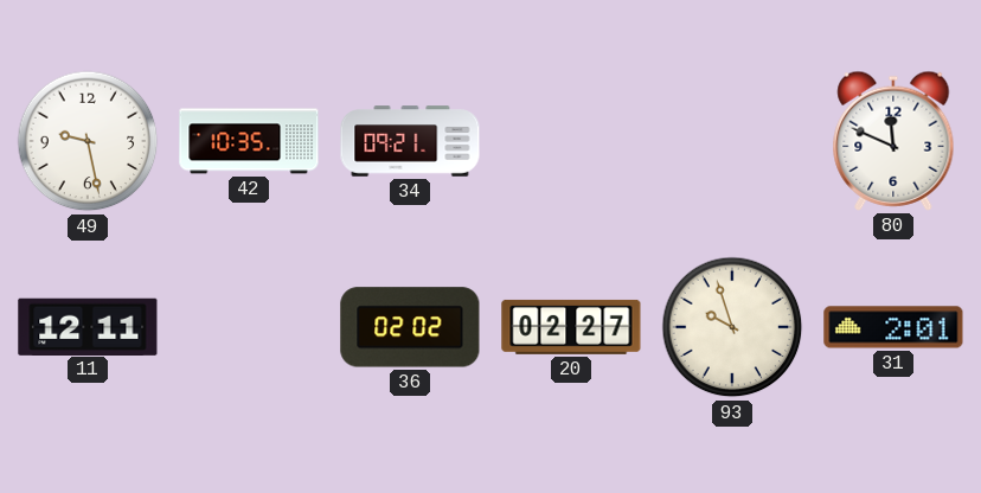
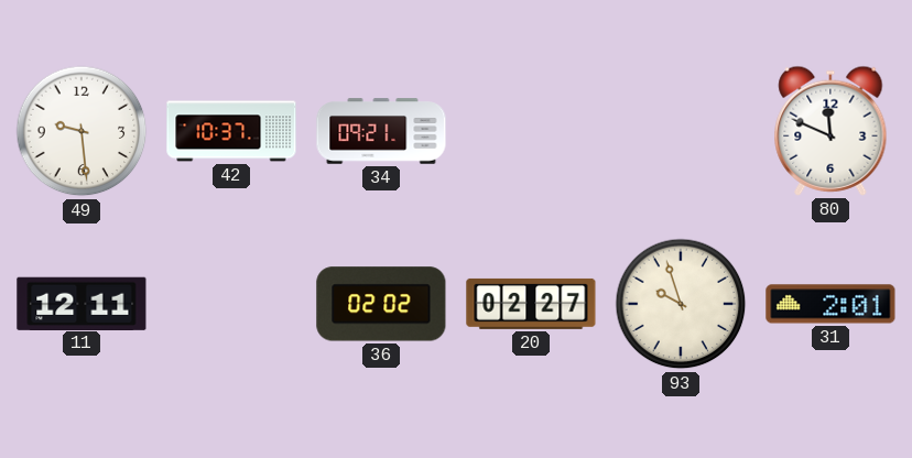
49: 9:28 -> 9:29
42: 10:35 -> 10:37
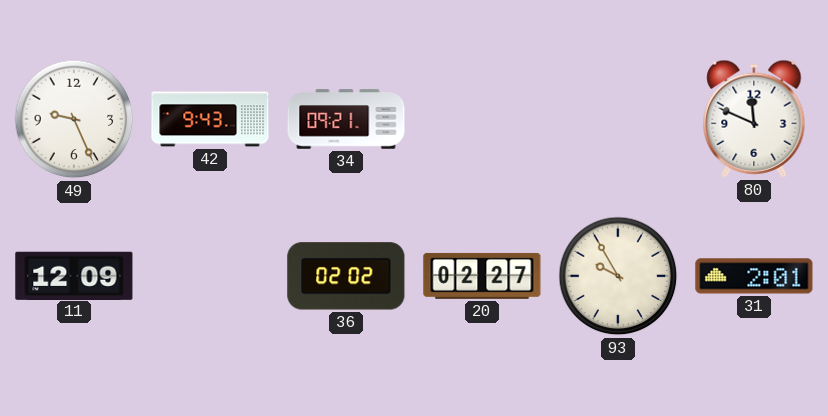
49: 9:29 -> 9:26
42: 10:37 -> 9:43
11: 12:11 -> 12:09
93: 9:57 -> 9:55
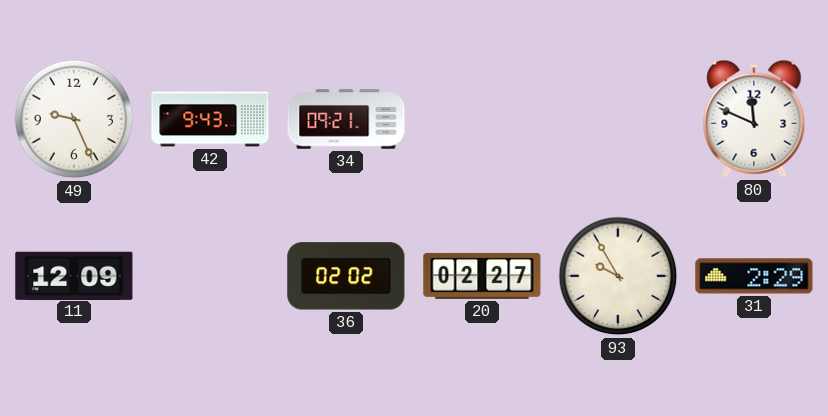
31: 2:01 -> 2:29
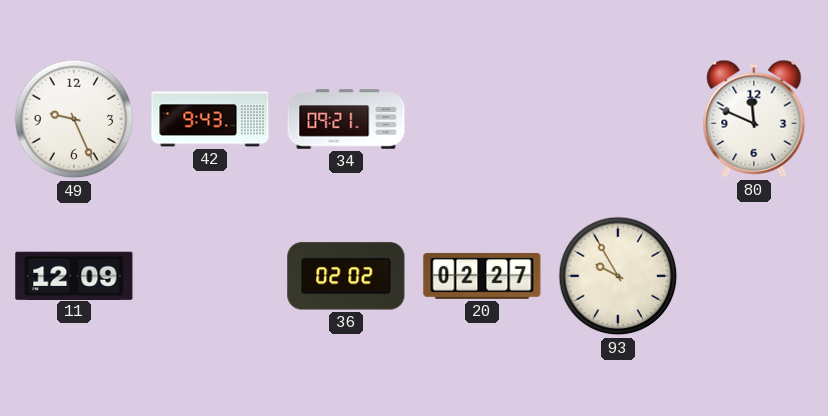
31: 2:29 -> none
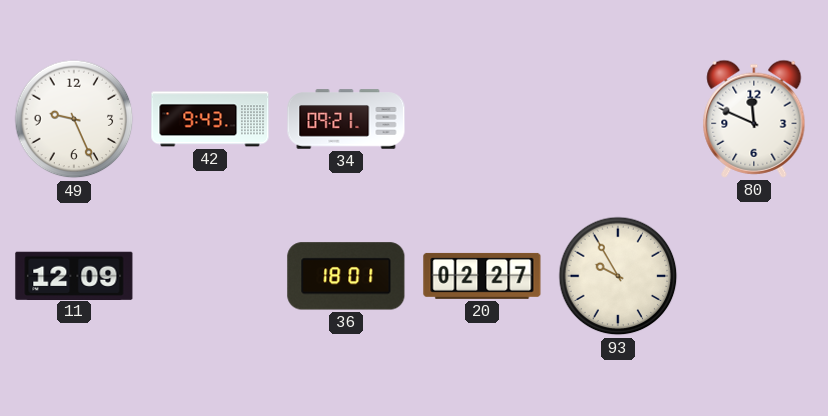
36: 02:02 -> 18:01
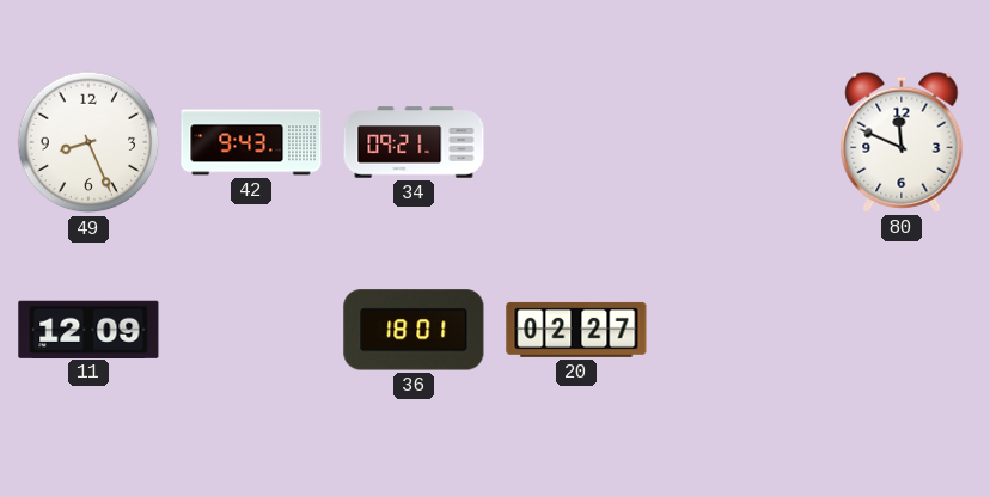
49: 9:26 -> 8:26
93: 9:55 -> none
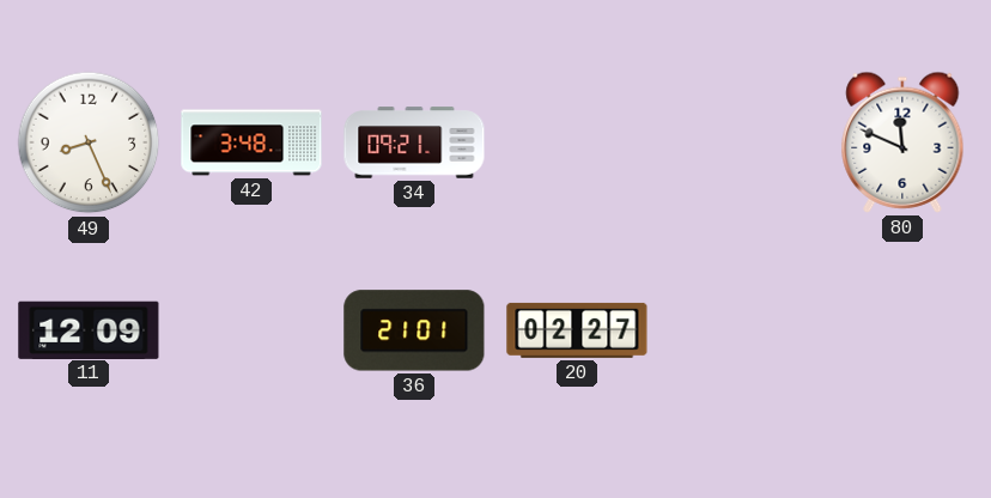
42: 9:43 -> 3:48
36: 18:01 -> 21:01
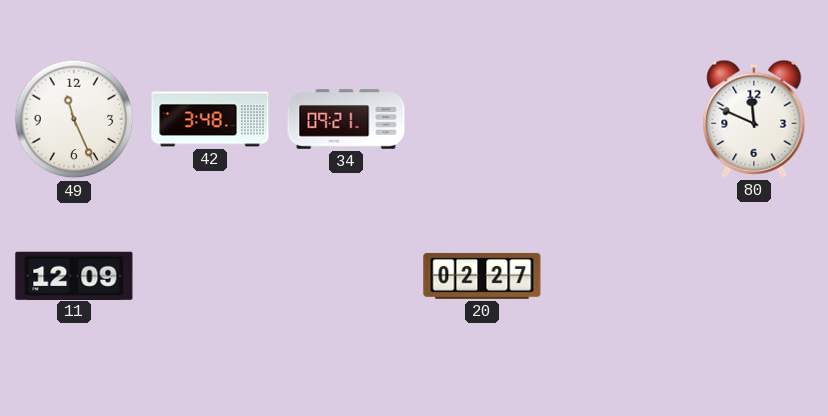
49: 8:26 -> 11:26
36: 21:01 -> none
